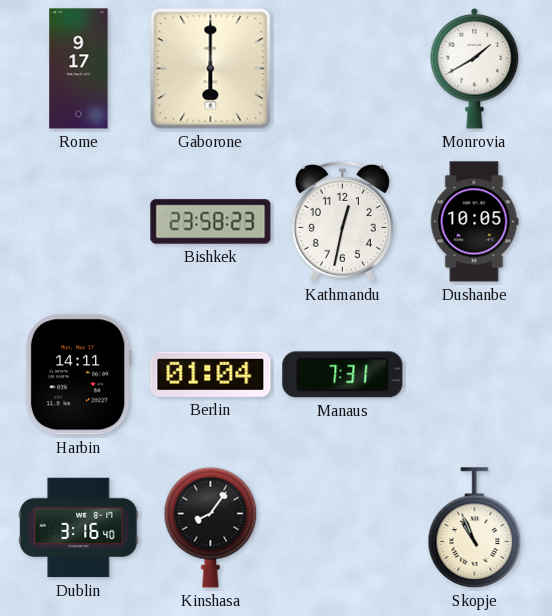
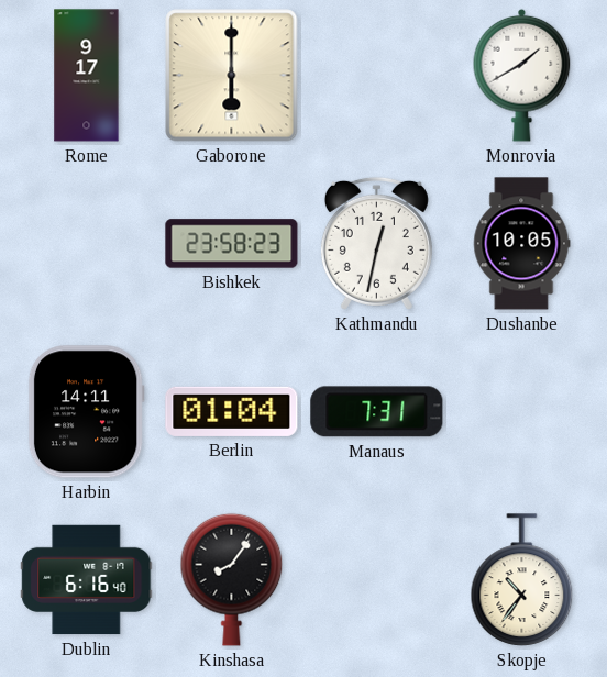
Dublin: 3:16 -> 6:16
Skopje: 10:56 -> 10:36
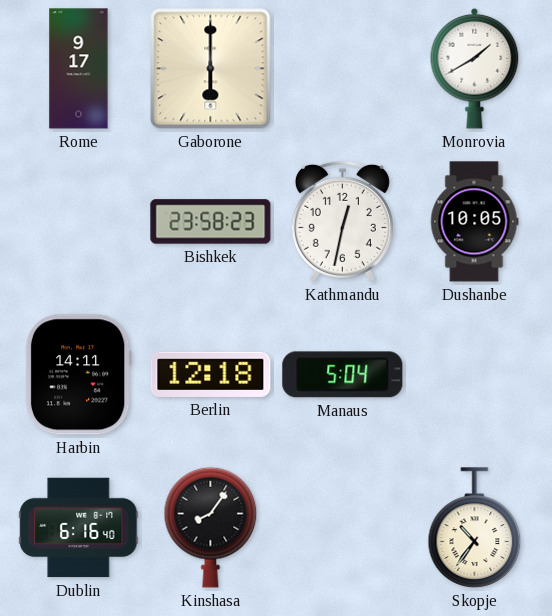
Berlin: 01:04 -> 12:18
Manaus: 7:31 -> 5:04
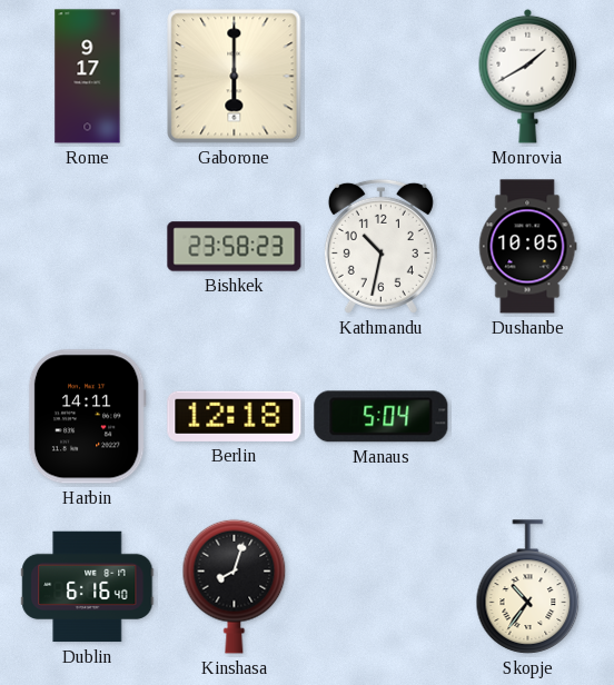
Kathmandu: 12:32 -> 10:32
Kinshasa: 8:06 -> 8:03
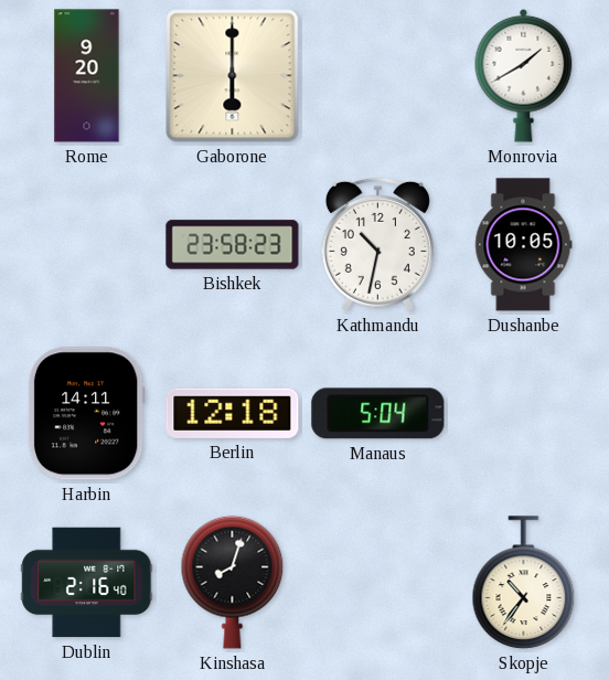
Rome: 9:17 -> 9:20
Dublin: 6:16 -> 2:16
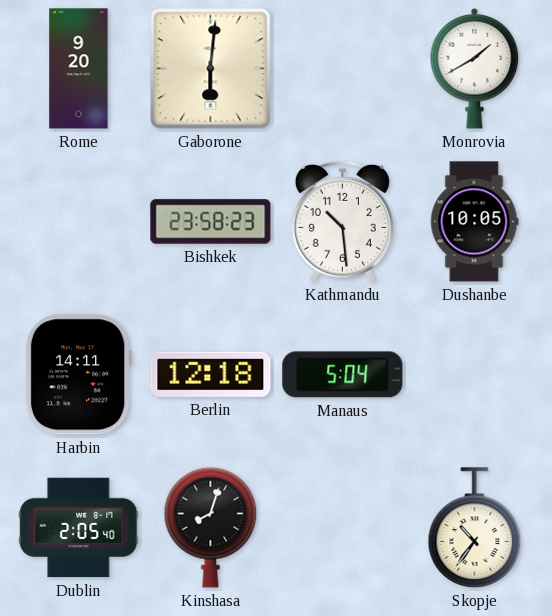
Gaborone: 6:00 -> 6:01
Kathmandu: 10:32 -> 10:29
Dublin: 2:16 -> 2:05
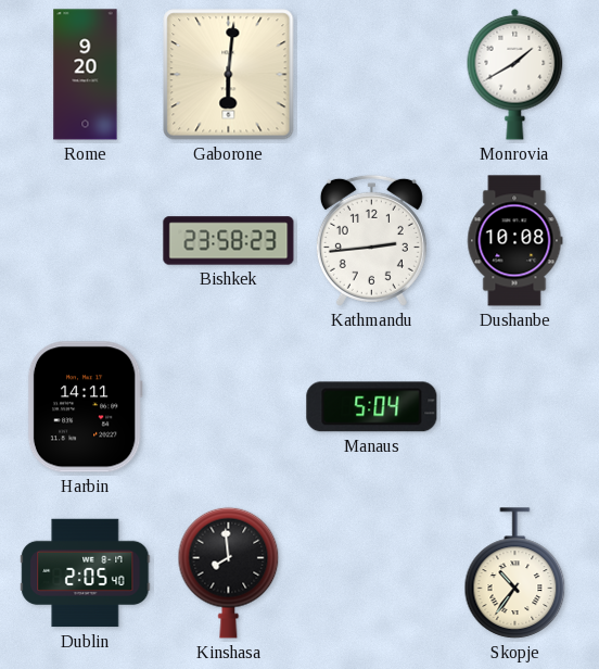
Kathmandu: 10:29 -> 2:44
Dushanbe: 10:05 -> 10:08
Berlin: 12:18 -> none
Kinshasa: 8:03 -> 7:59
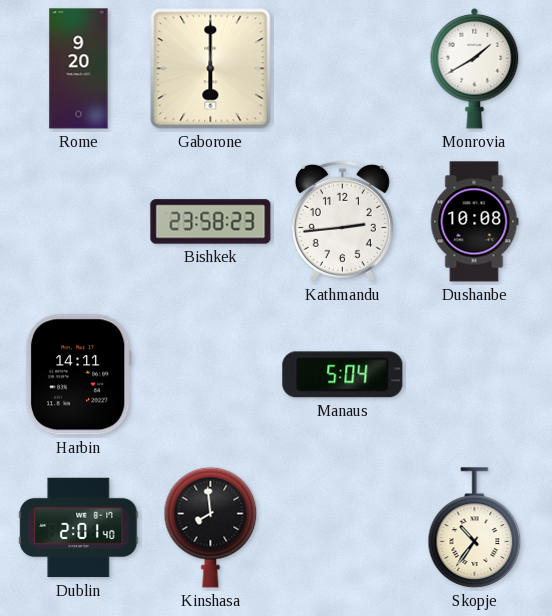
Gaborone: 6:01 -> 6:00
Dublin: 2:05 -> 2:01
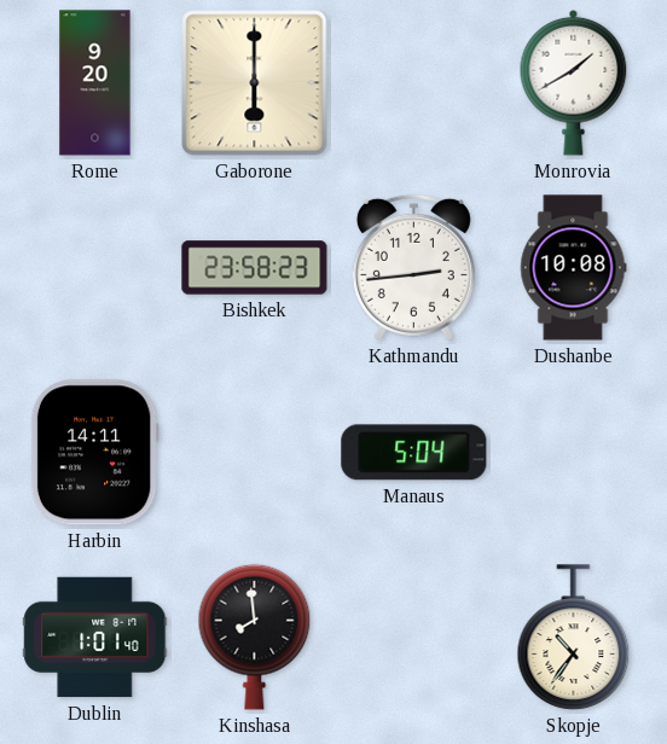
Dublin: 2:01 -> 1:01
